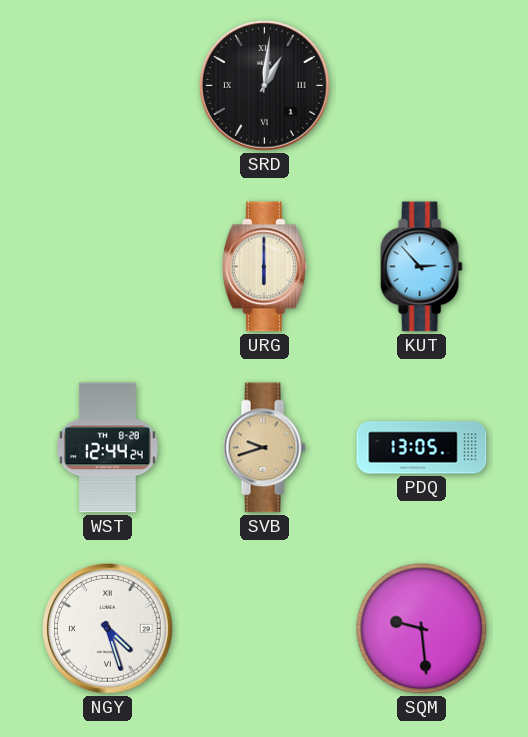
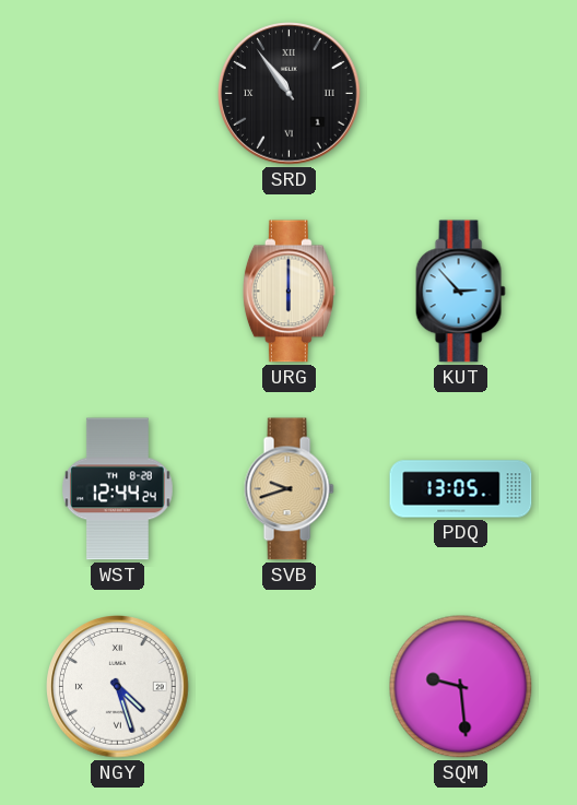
SRD: 1:01 -> 10:54
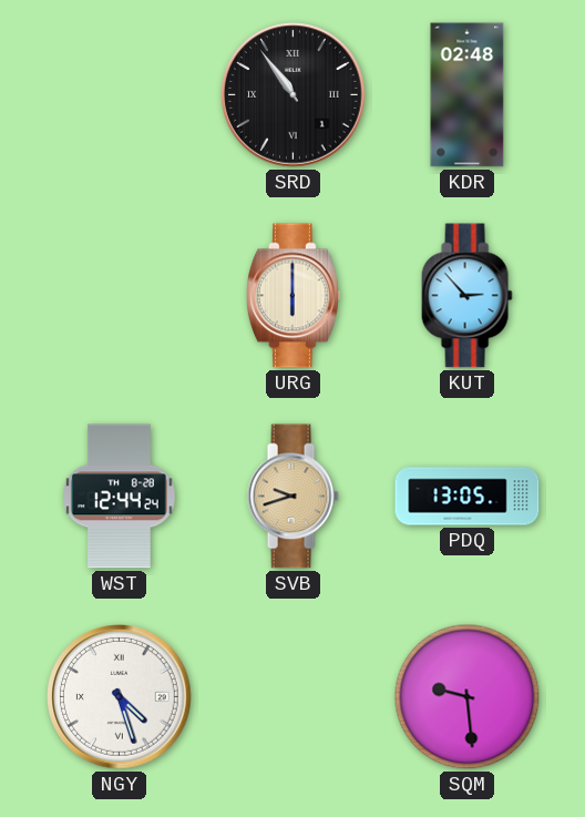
KDR: none -> 02:48
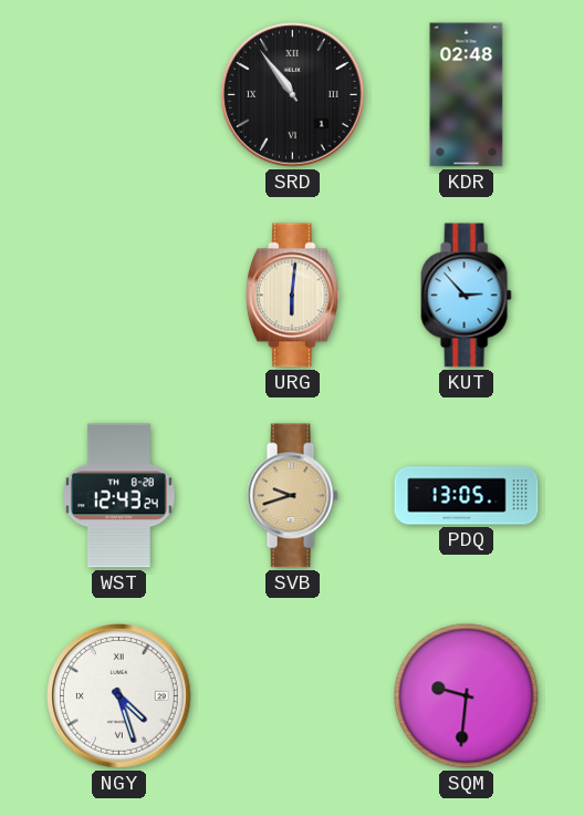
URG: 6:00 -> 6:01
WST: 12:44 -> 12:43
SQM: 9:29 -> 9:31
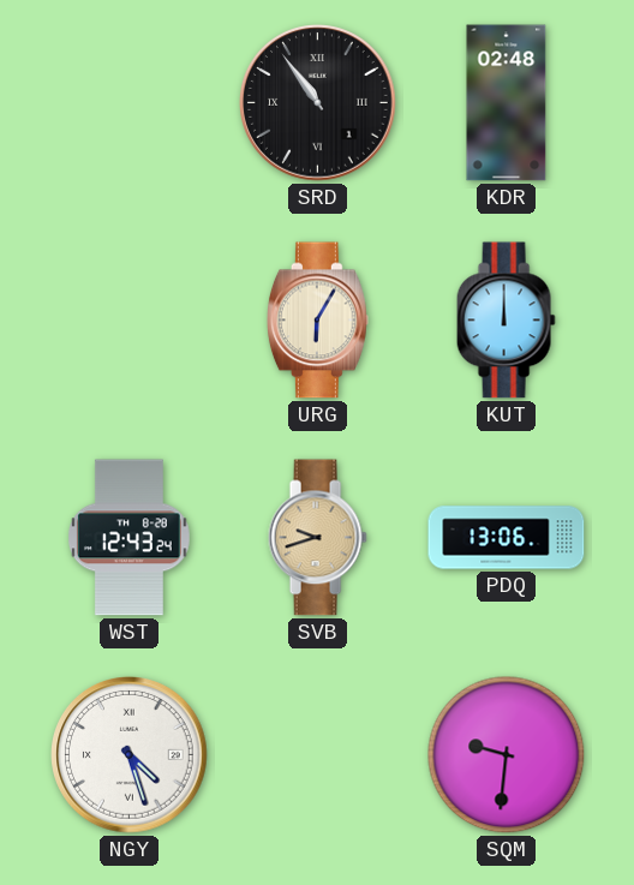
URG: 6:01 -> 6:05
KUT: 2:53 -> 12:00
PDQ: 13:05 -> 13:06
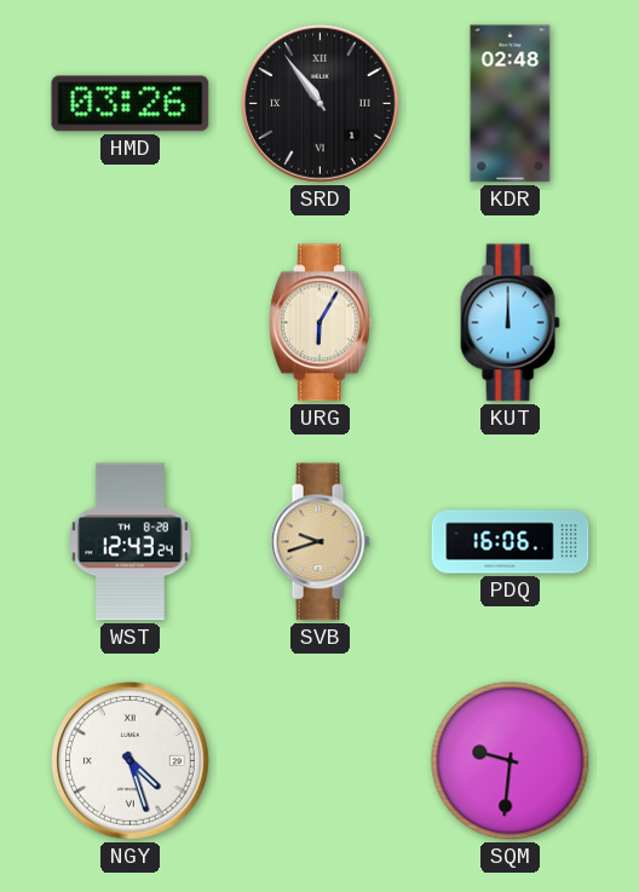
HMD: none -> 03:26
PDQ: 13:06 -> 16:06
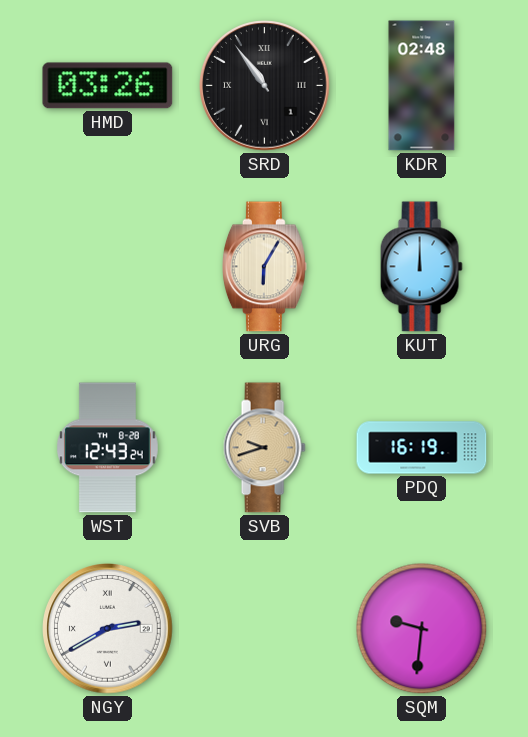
PDQ: 16:06 -> 16:19
NGY: 4:27 -> 2:40
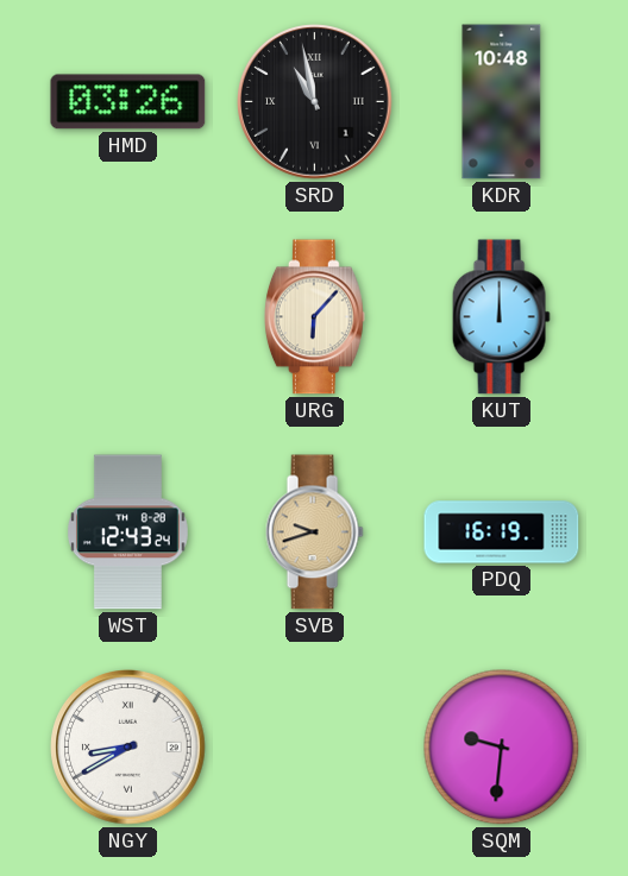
SRD: 10:54 -> 10:58
KDR: 02:48 -> 10:48
URG: 6:05 -> 6:07
NGY: 2:40 -> 8:40
